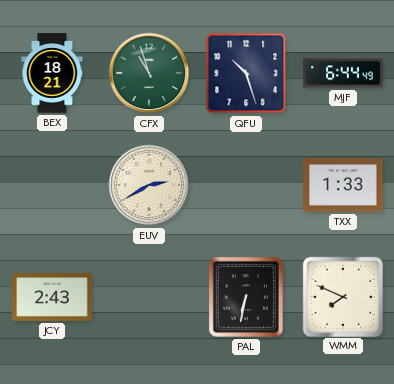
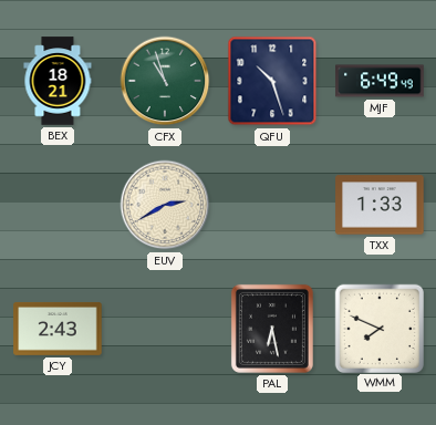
MJF: 6:44 -> 6:49
PAL: 6:32 -> 6:28
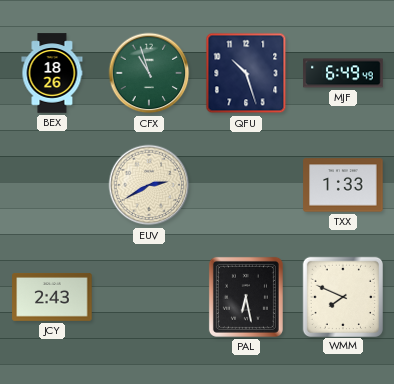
BEX: 18:21 -> 18:26
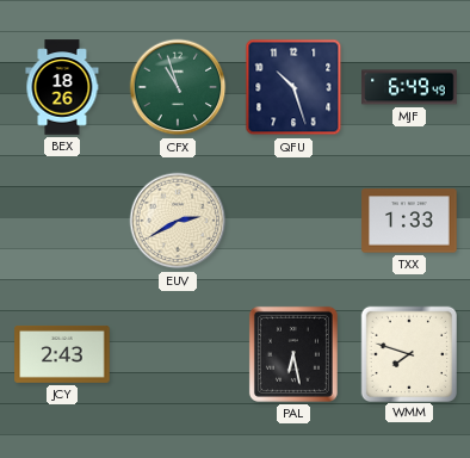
WMM: 7:49 -> 7:48
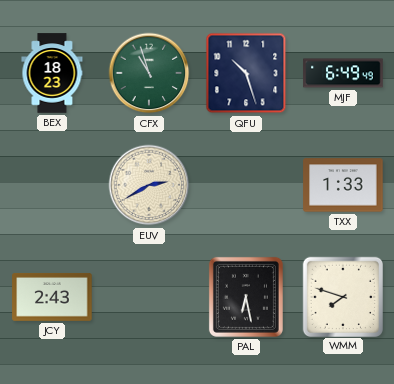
BEX: 18:26 -> 18:23
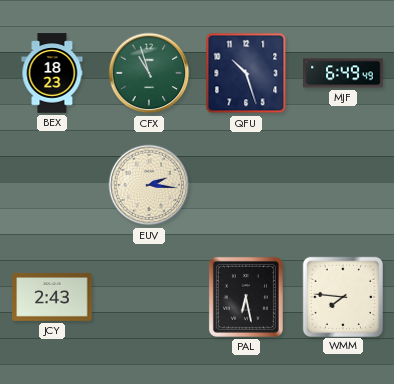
EUV: 2:40 -> 2:16
TXX: 1:33 -> none
WMM: 7:48 -> 7:46
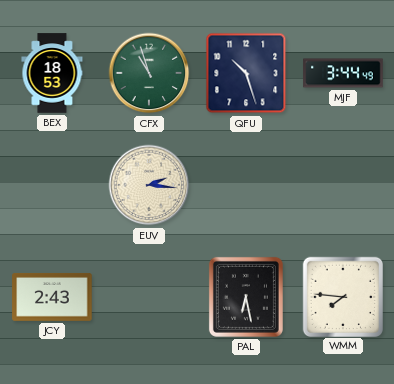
BEX: 18:23 -> 18:53
MJF: 6:49 -> 3:44
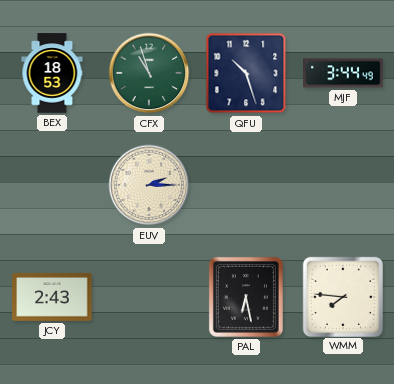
EUV: 2:16 -> 2:15
